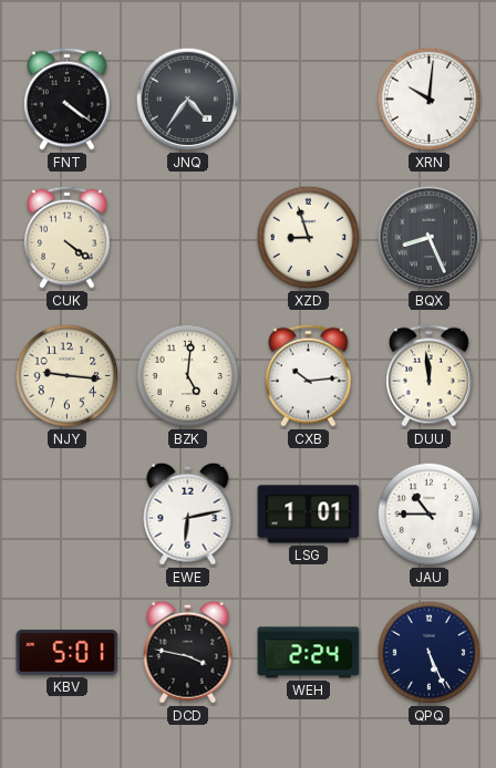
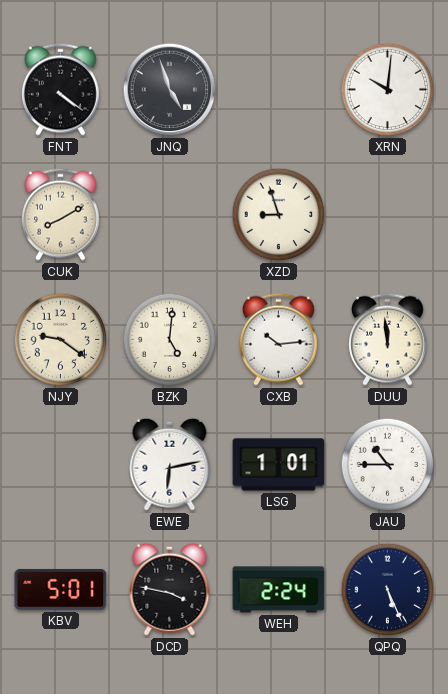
JNQ: 4:36 -> 4:57
CUK: 4:21 -> 8:10
BQX: 8:26 -> none
NJY: 9:16 -> 9:21
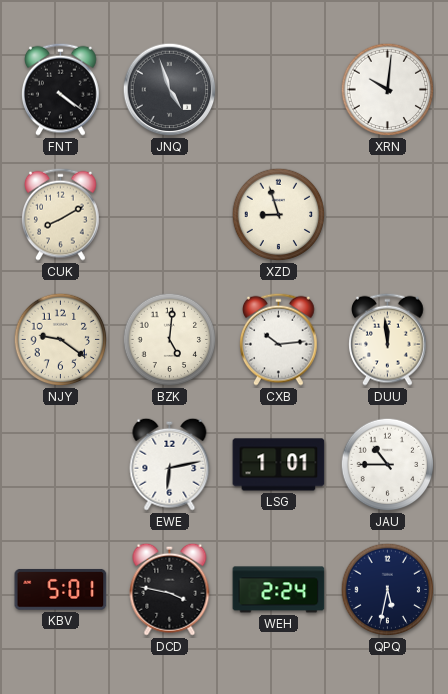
QPQ: 5:26 -> 5:32
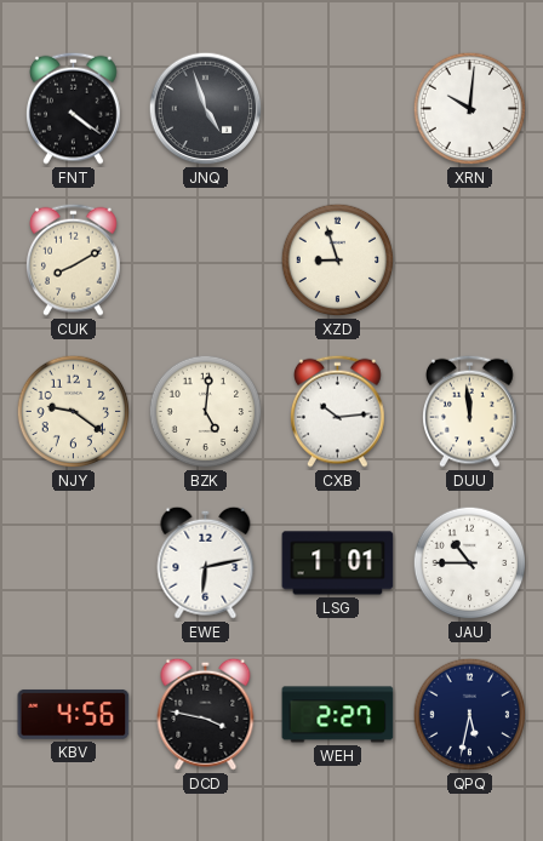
KBV: 5:01 -> 4:56
WEH: 2:24 -> 2:27
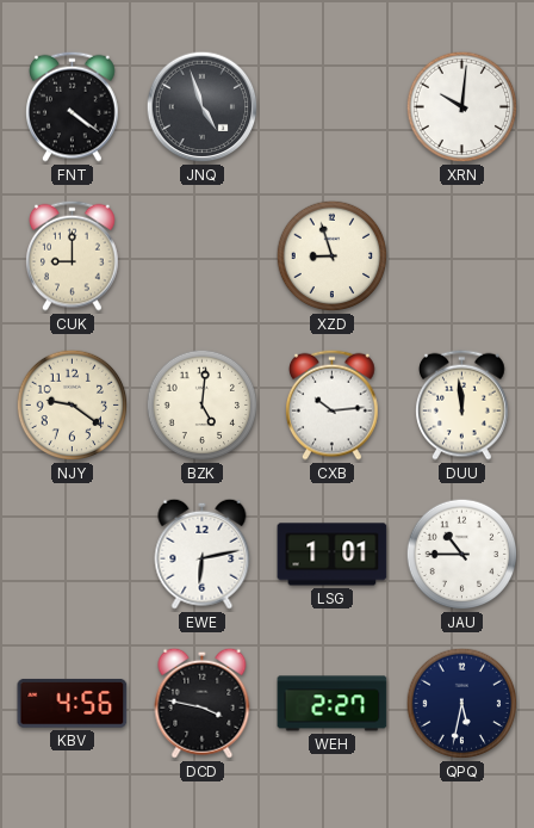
CUK: 8:10 -> 9:00
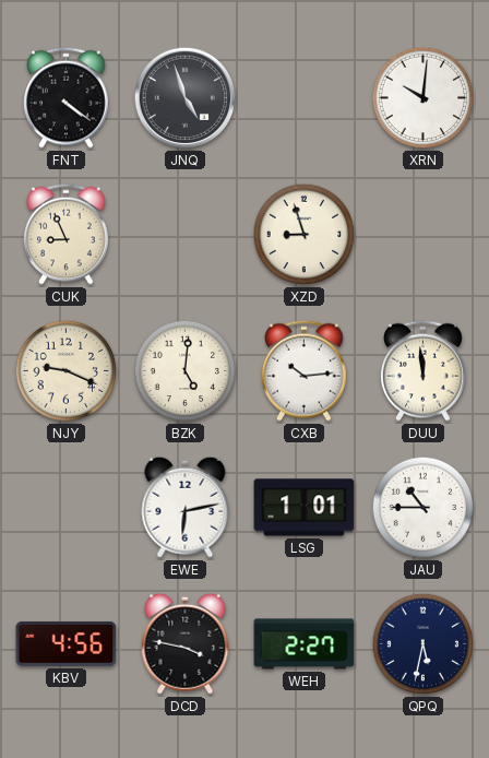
CUK: 9:00 -> 8:56
NJY: 9:21 -> 9:19
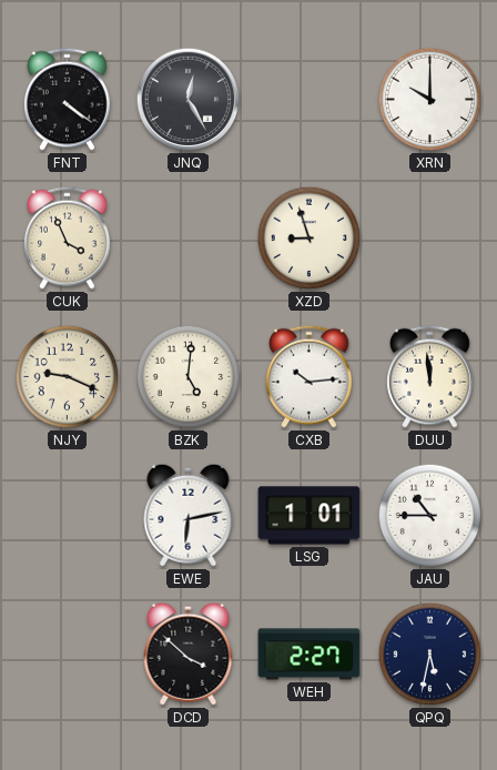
JNQ: 4:57 -> 12:25
XRN: 10:01 -> 10:00
CUK: 8:56 -> 3:56
KBV: 4:56 -> none
DCD: 3:47 -> 3:52
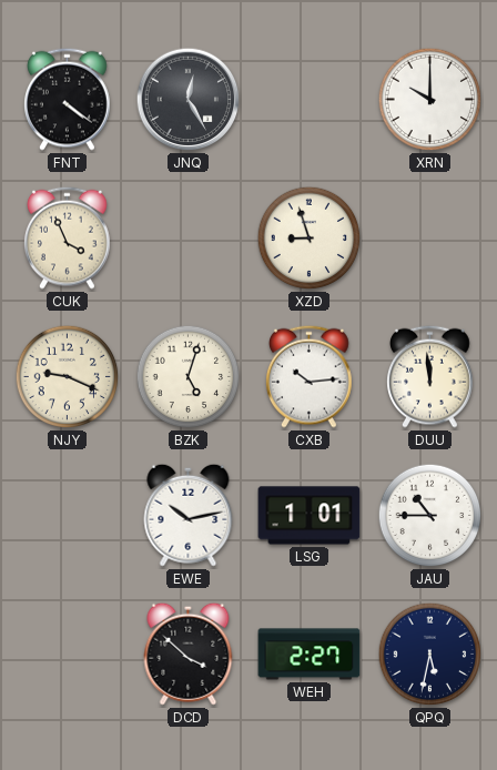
BZK: 5:01 -> 5:03
EWE: 6:13 -> 10:13
